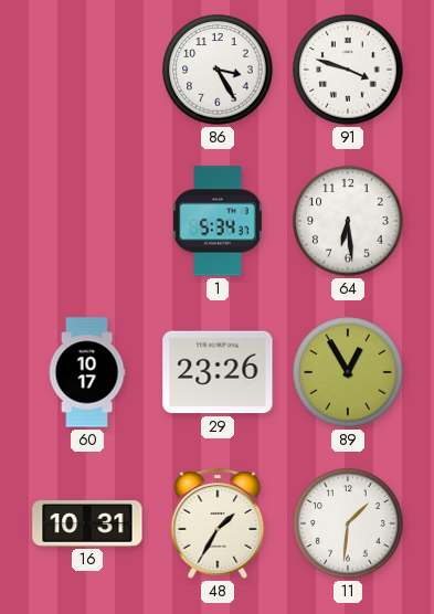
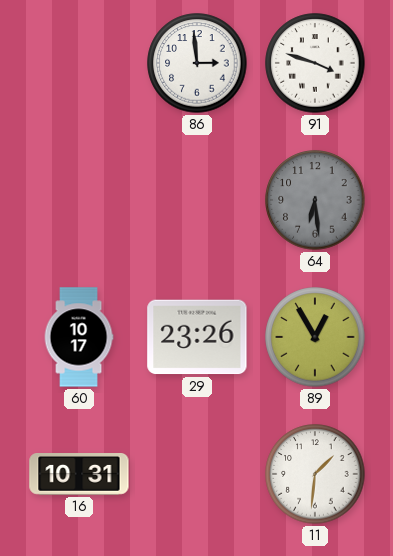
86: 3:25 -> 2:59
1: 5:34 -> none
64 dial: white -> grey
48: 1:35 -> none
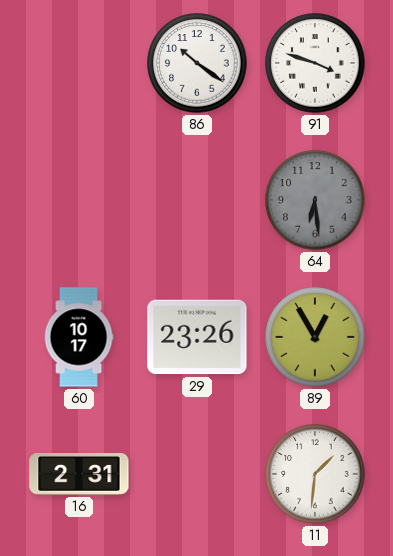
86: 2:59 -> 10:21
16: 10:31 -> 2:31
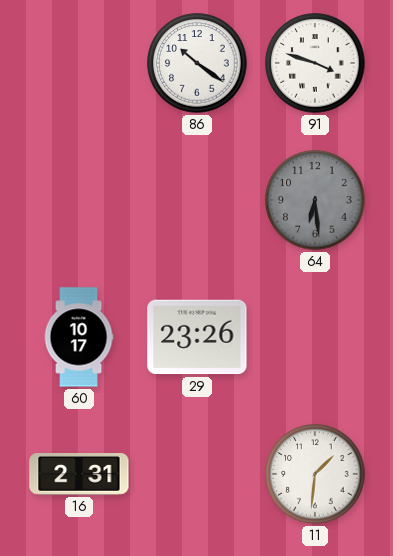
89: 12:55 -> none
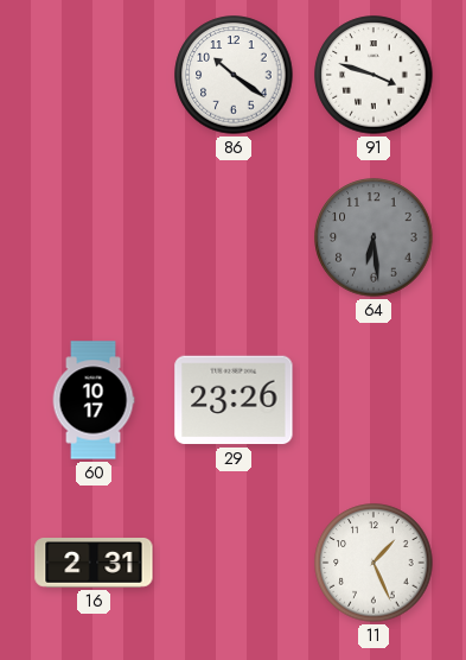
11: 1:31 -> 1:26
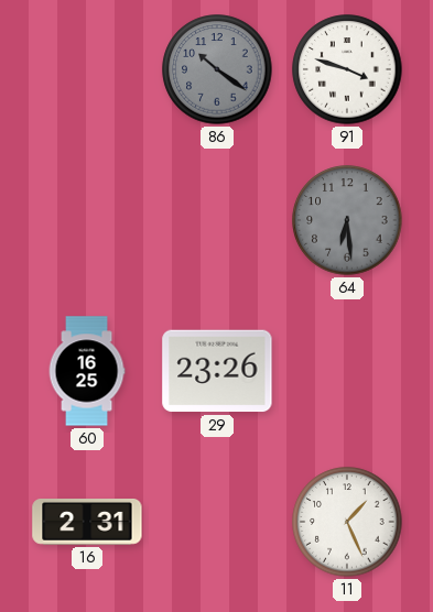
86 dial: white -> grey
60: 10:17 -> 16:25
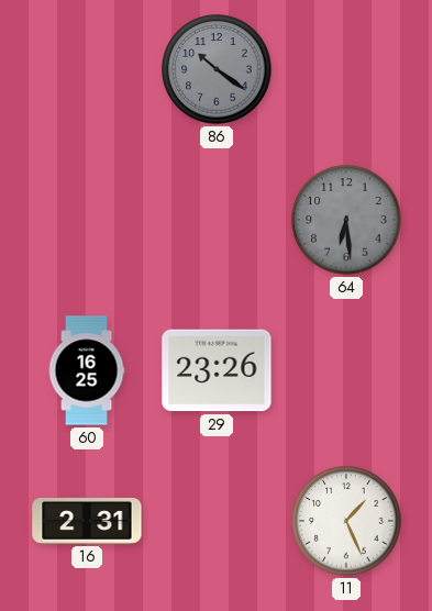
91: 3:48 -> none
